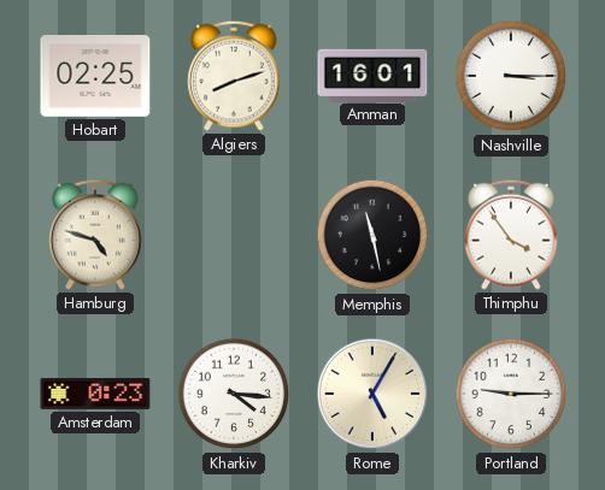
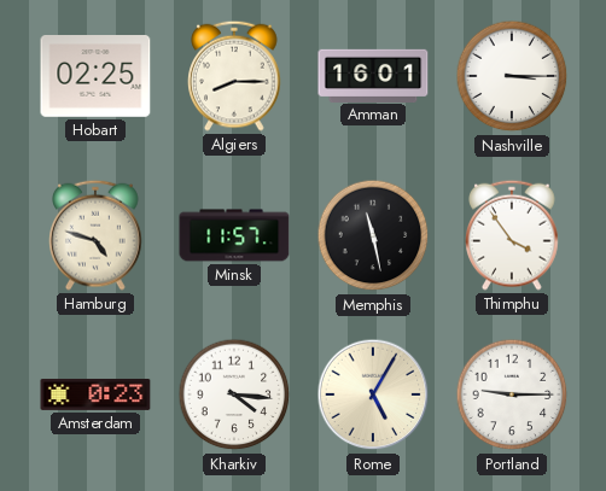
Algiers: 8:12 -> 8:15
Minsk: none -> 11:57
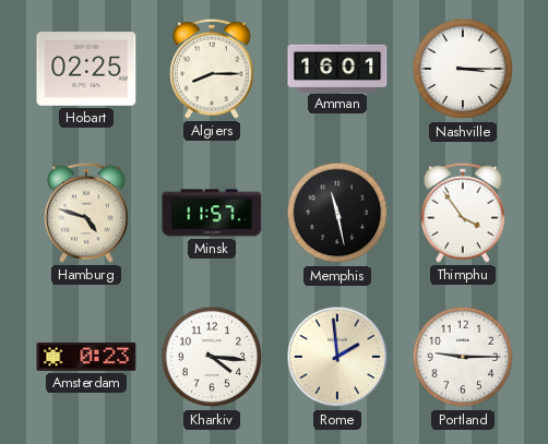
Rome: 5:05 -> 1:59
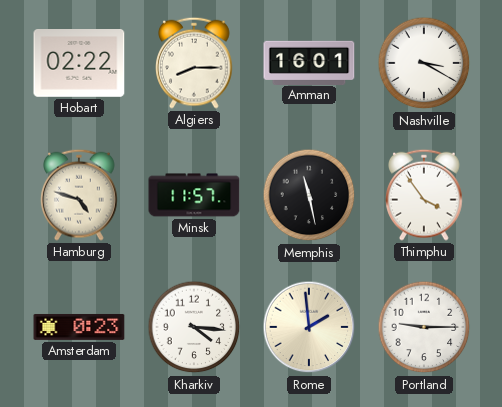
Hobart: 02:25 -> 02:22
Nashville: 3:15 -> 3:20
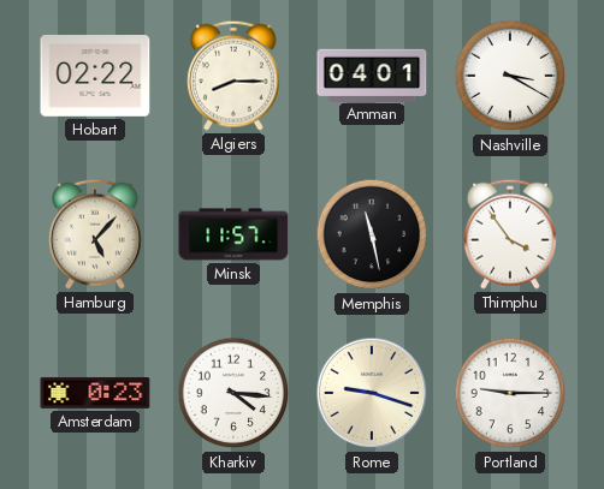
Amman: 16:01 -> 04:01
Hamburg: 4:48 -> 5:07
Rome: 1:59 -> 9:18
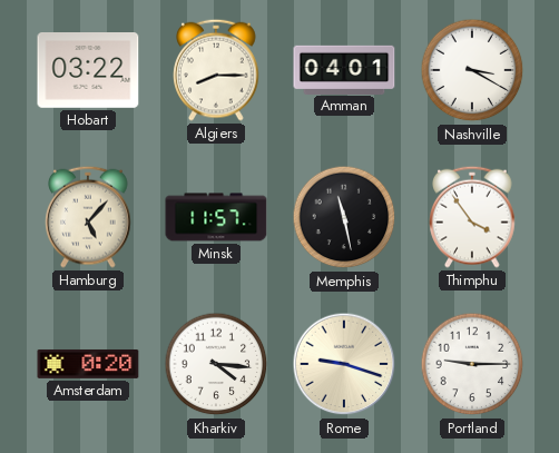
Hobart: 02:22 -> 03:22
Amsterdam: 0:23 -> 0:20
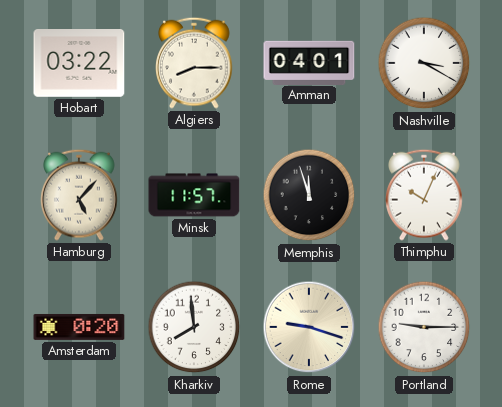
Memphis: 11:28 -> 11:57
Thimphu: 3:54 -> 10:04
Kharkiv: 4:16 -> 7:59
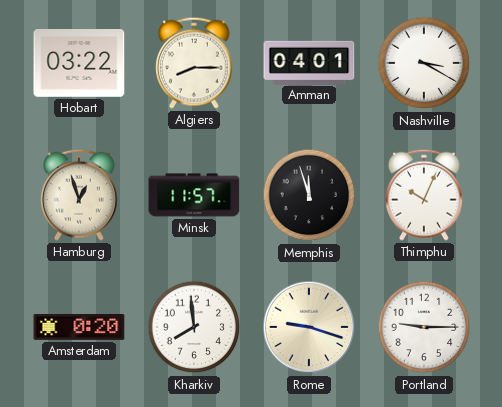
Hamburg: 5:07 -> 12:57
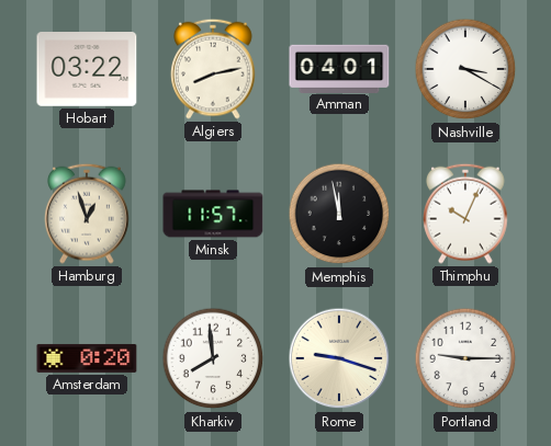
Algiers: 8:15 -> 8:13
Memphis: 11:57 -> 11:58
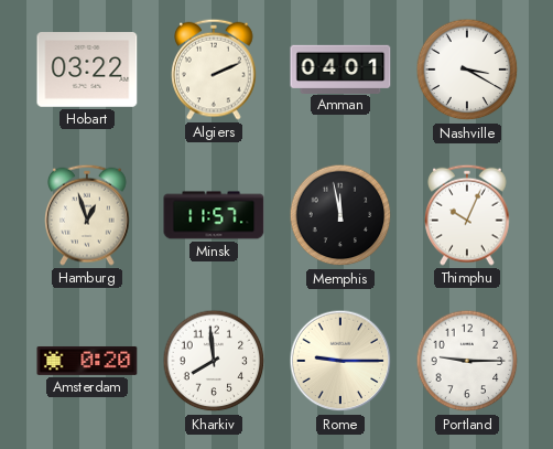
Algiers: 8:13 -> 2:11
Rome: 9:18 -> 9:15
